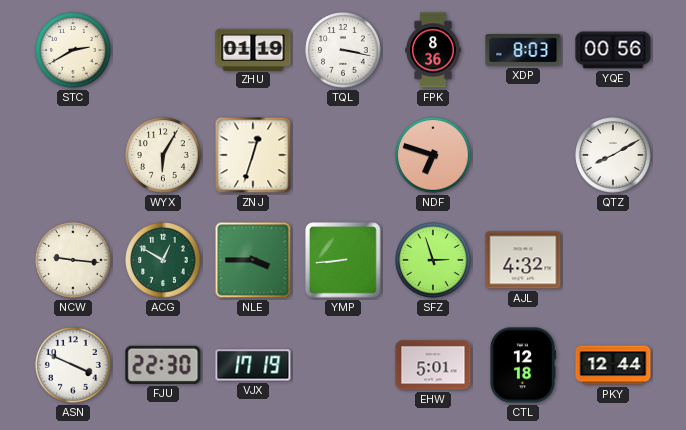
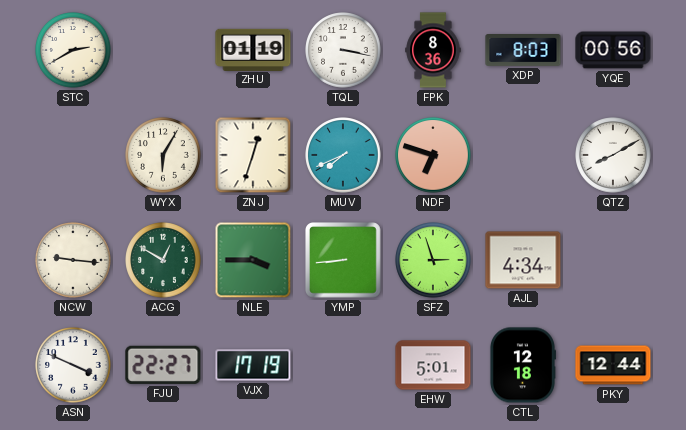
MUV: none -> 7:41
AJL: 4:32 -> 4:34
FJU: 22:30 -> 22:27
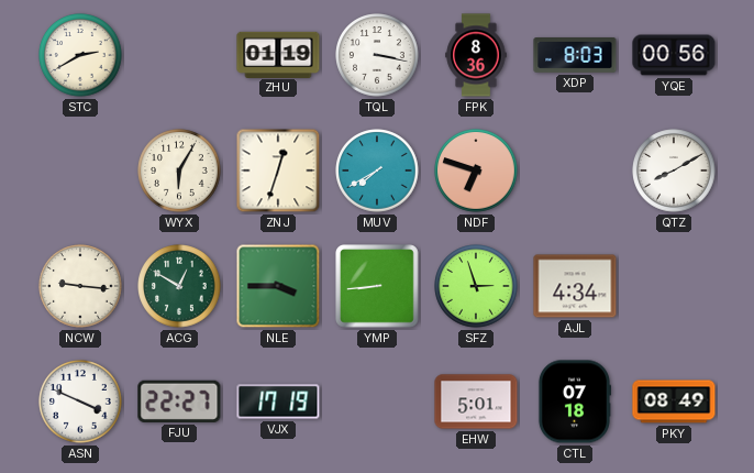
MUV: 7:41 -> 7:40
CTL: 12:18 -> 07:18
PKY: 12:44 -> 08:49
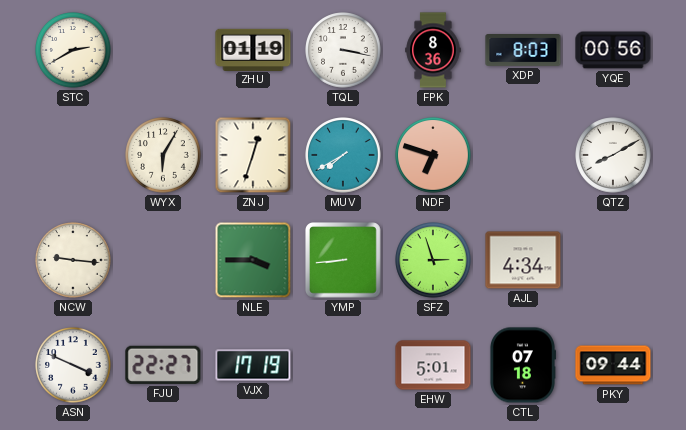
ACG: 12:50 -> none
PKY: 08:49 -> 09:44
